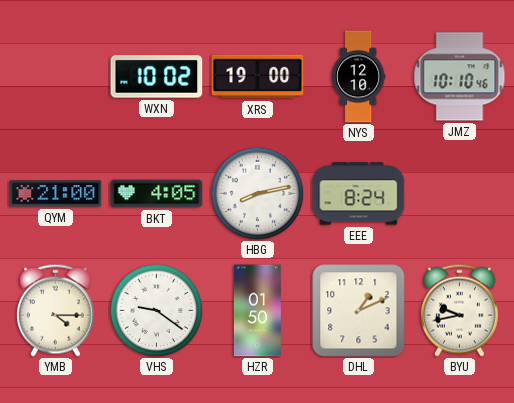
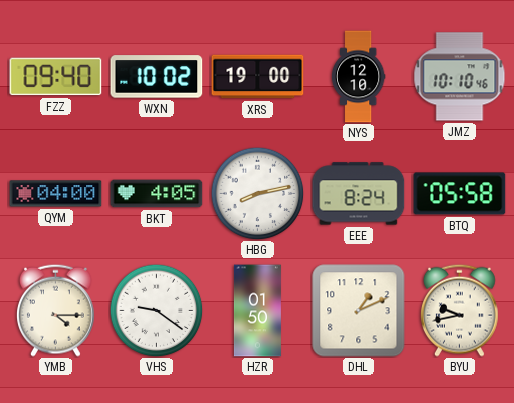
FZZ: none -> 09:40
QYM: 21:00 -> 04:00
BTQ: none -> 05:58
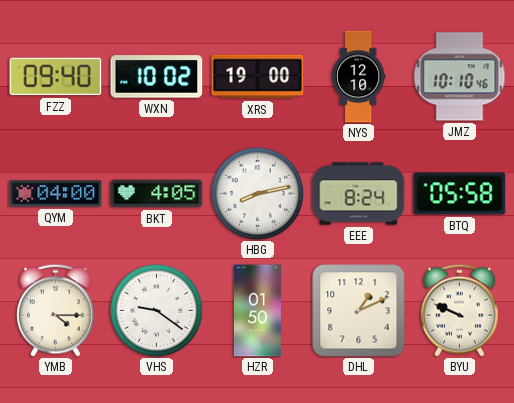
BYU: 9:43 -> 9:49
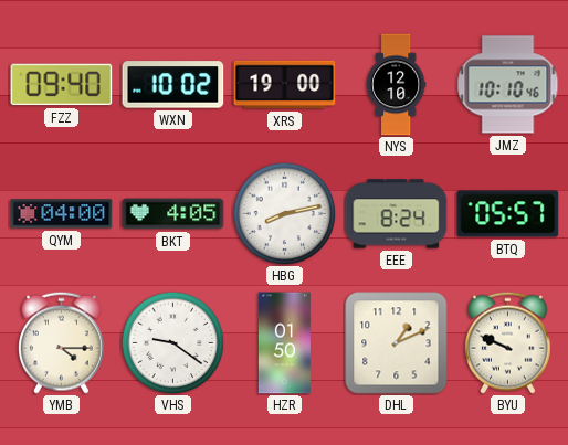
BTQ: 05:58 -> 05:57
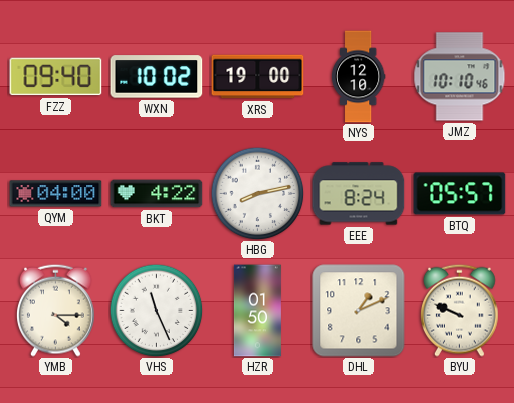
BKT: 4:05 -> 4:22
VHS: 9:21 -> 11:26
